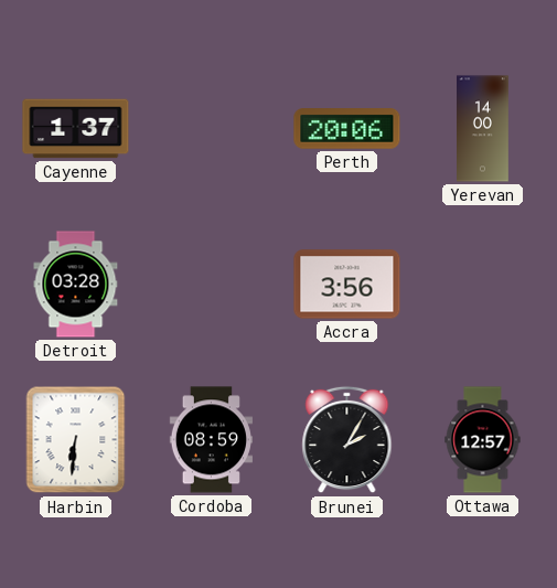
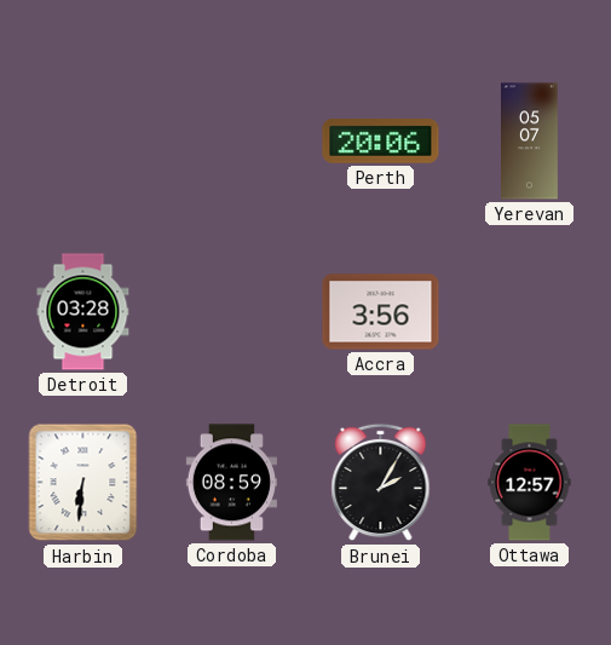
Cayenne: 1:37 -> none
Yerevan: 14:00 -> 05:07
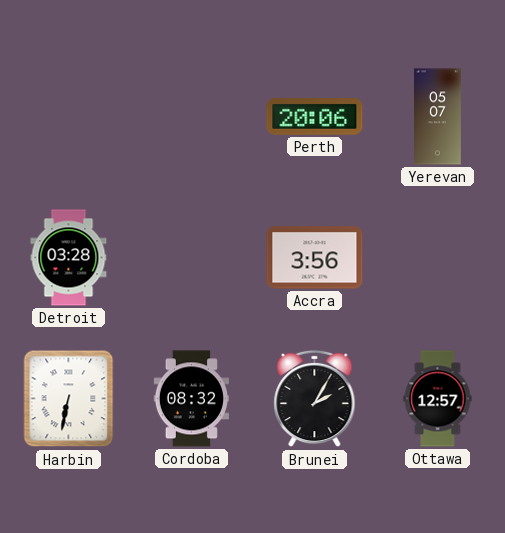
Harbin: 6:31 -> 6:32
Cordoba: 08:59 -> 08:32
